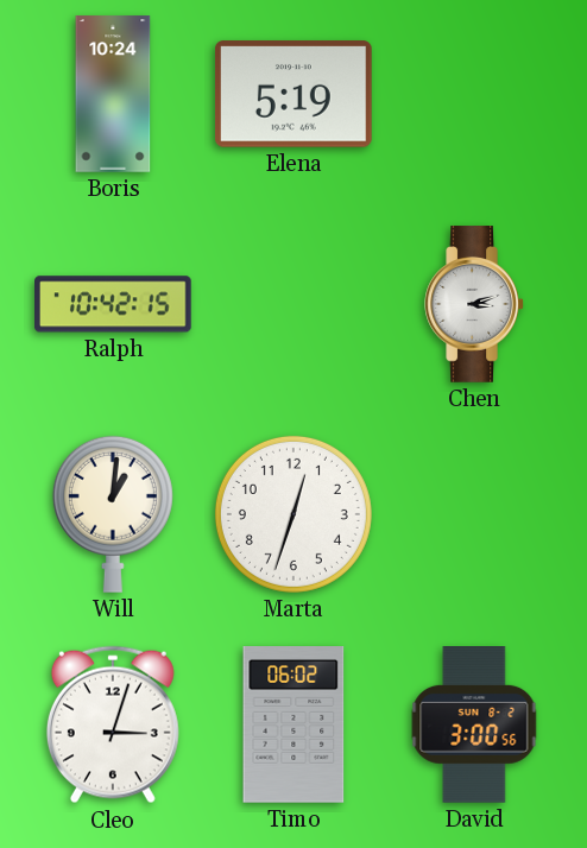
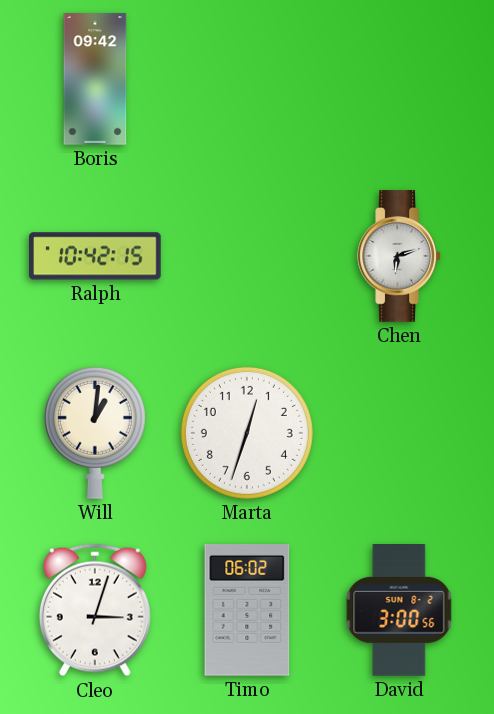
Boris: 10:24 -> 09:42
Elena: 5:19 -> none
Chen: 3:12 -> 6:12
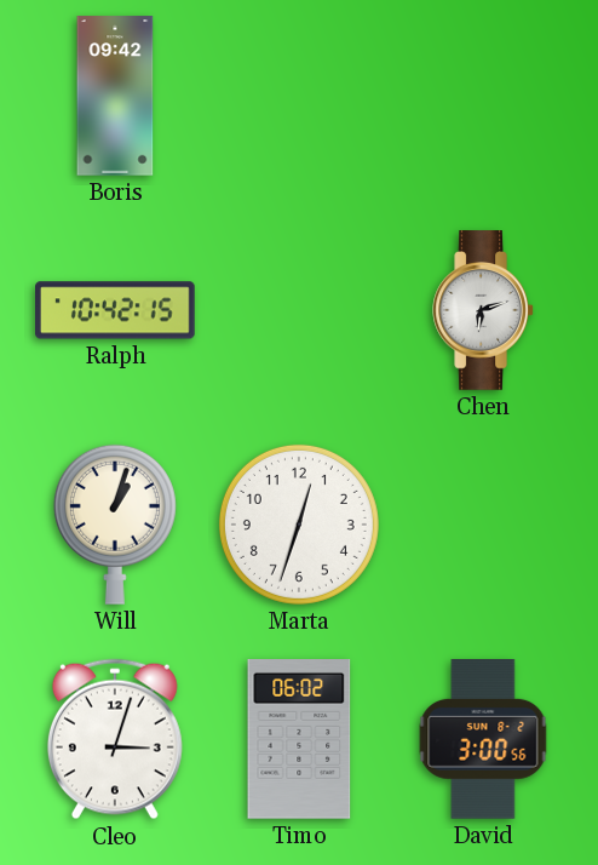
Will: 1:01 -> 1:03
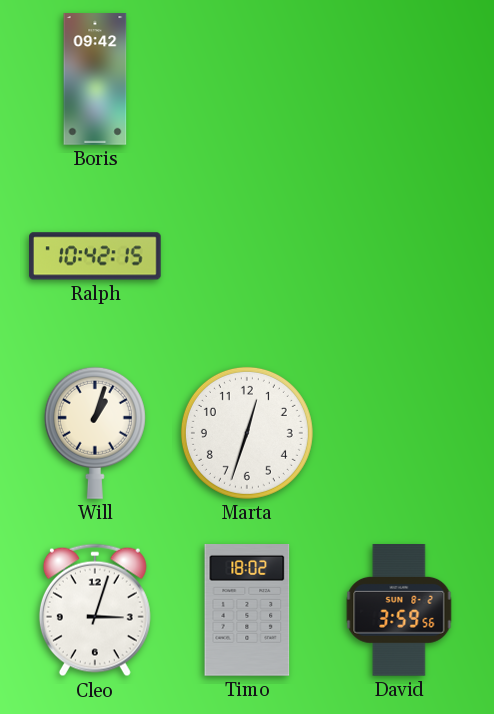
Chen: 6:12 -> none
Timo: 06:02 -> 18:02
David: 3:00 -> 3:59
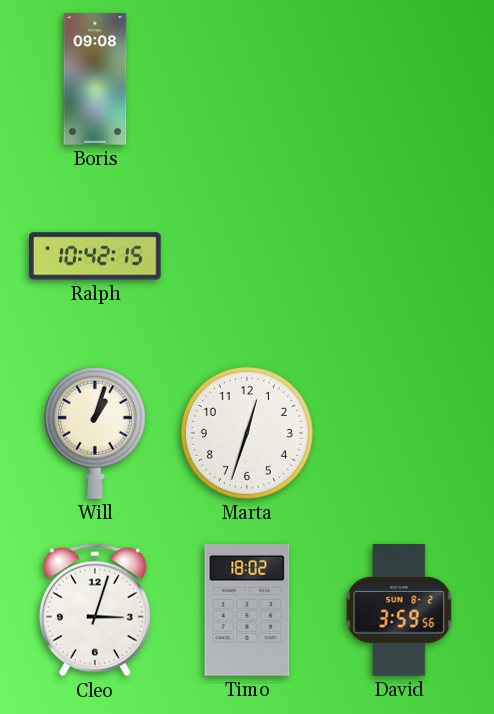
Boris: 09:42 -> 09:08
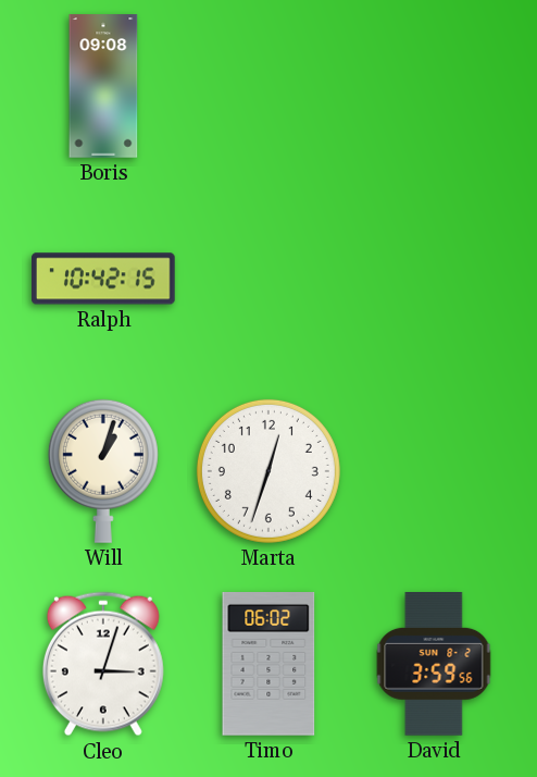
Timo: 18:02 -> 06:02
